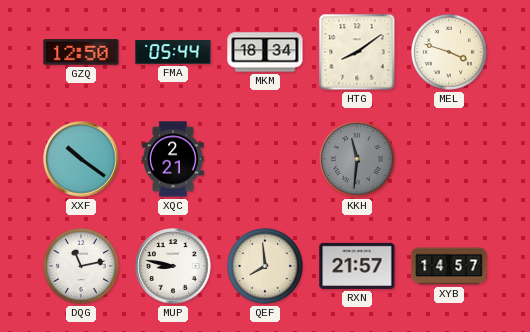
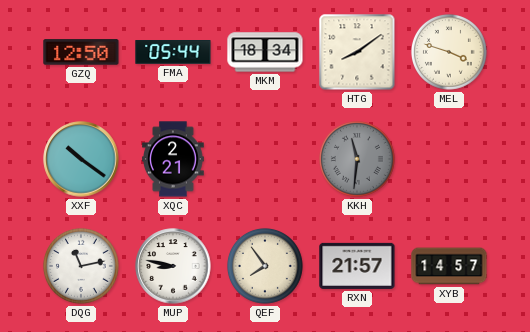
QEF: 7:59 -> 7:54
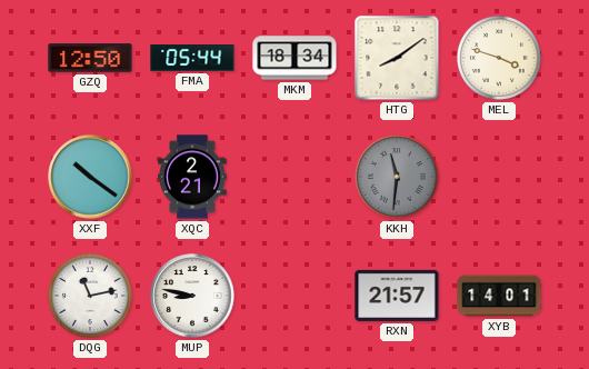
QEF: 7:54 -> none
XYB: 14:57 -> 14:01
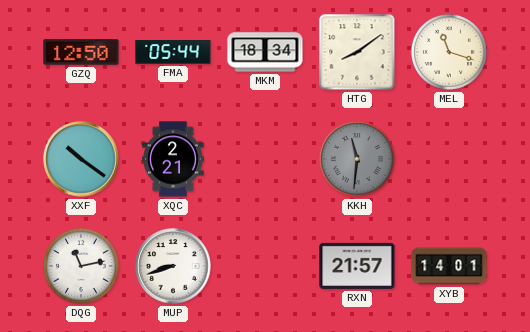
MEL: 3:48 -> 11:18
MUP: 8:47 -> 8:42
